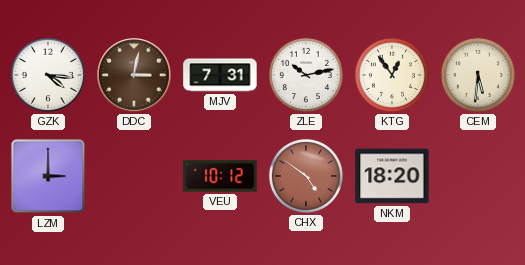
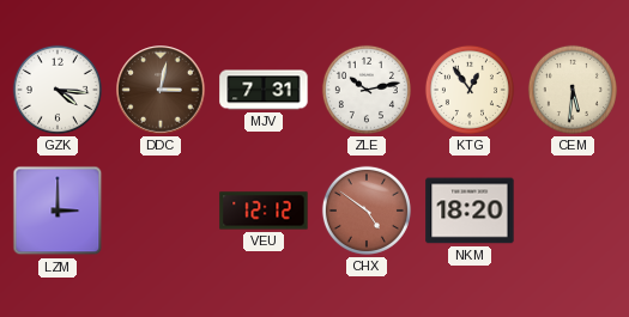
VEU: 10:12 -> 12:12
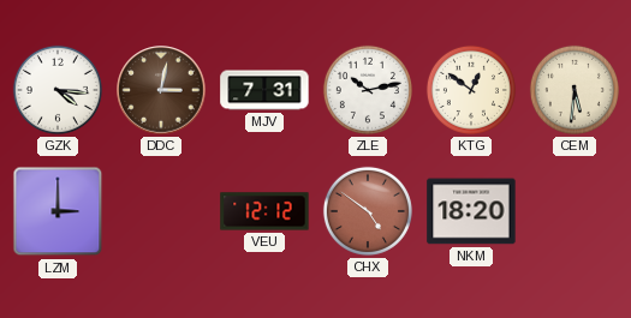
KTG: 12:54 -> 12:51
